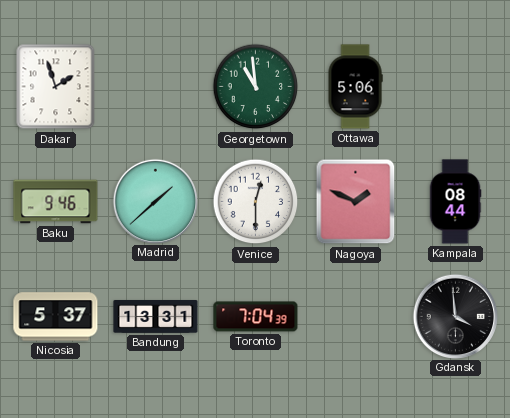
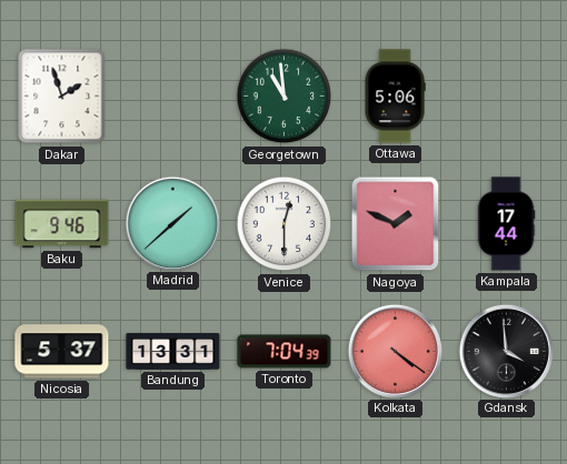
Kampala: 08:44 -> 17:44
Kolkata: none -> 4:21
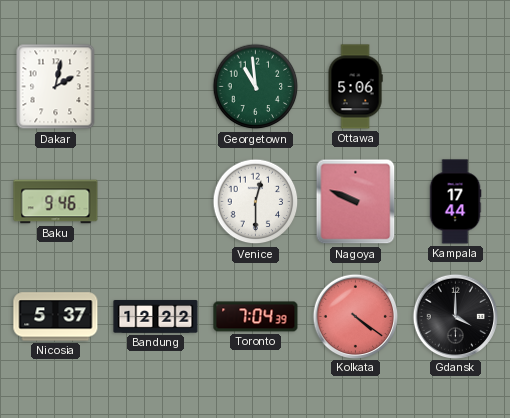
Dakar: 1:57 -> 2:02
Madrid: 1:38 -> none
Nagoya: 1:49 -> 9:49
Bandung: 13:31 -> 12:22
Gdansk: 3:59 -> 4:00
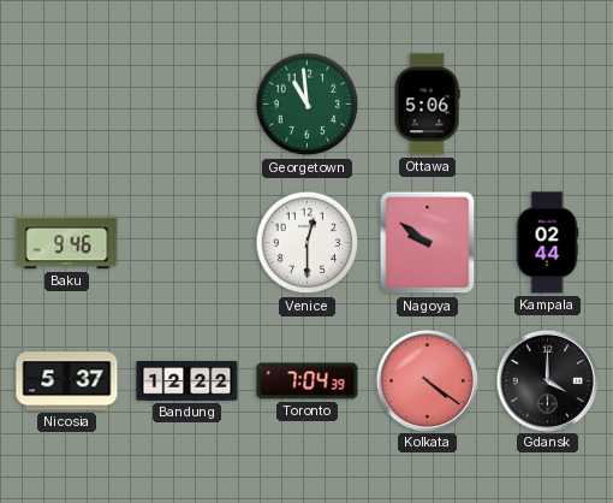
Dakar: 2:02 -> none
Nagoya: 9:49 -> 9:51
Kampala: 17:44 -> 02:44
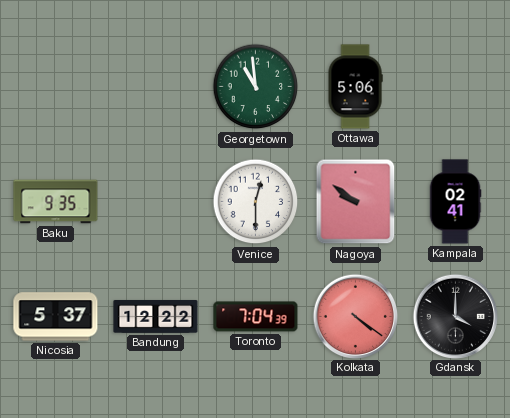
Baku: 9:46 -> 9:35
Kampala: 02:44 -> 02:41
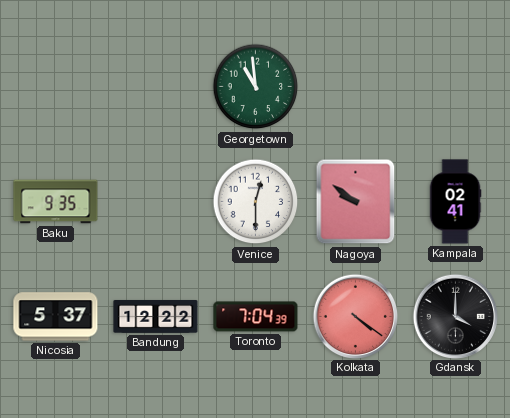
Ottawa: 5:06 -> none
